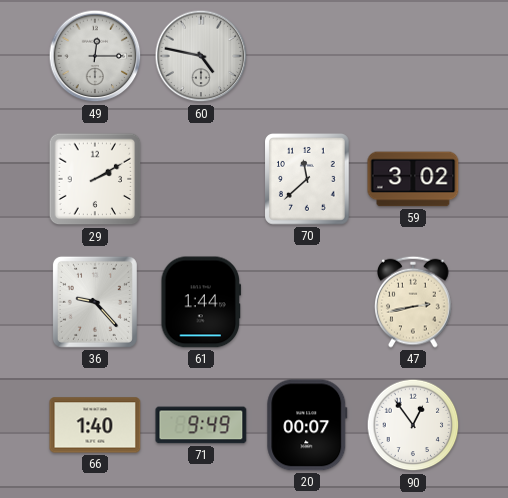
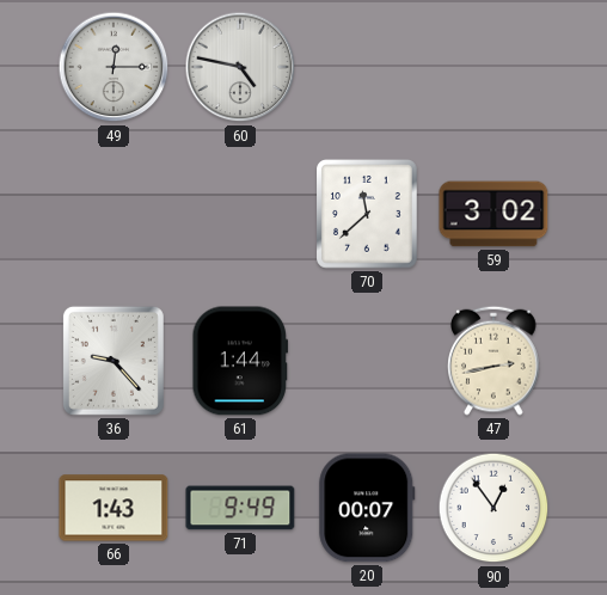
29: 2:10 -> none
66: 1:40 -> 1:43
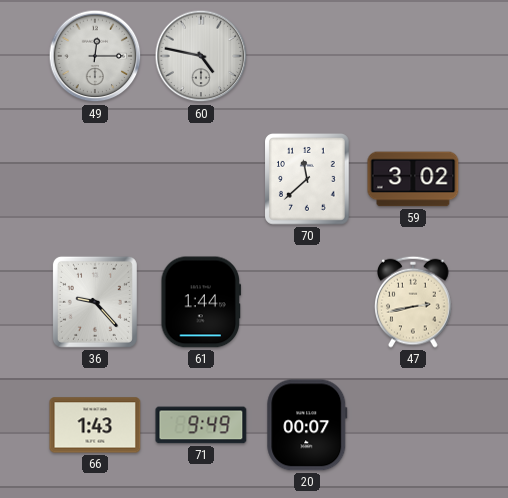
90: 12:54 -> none
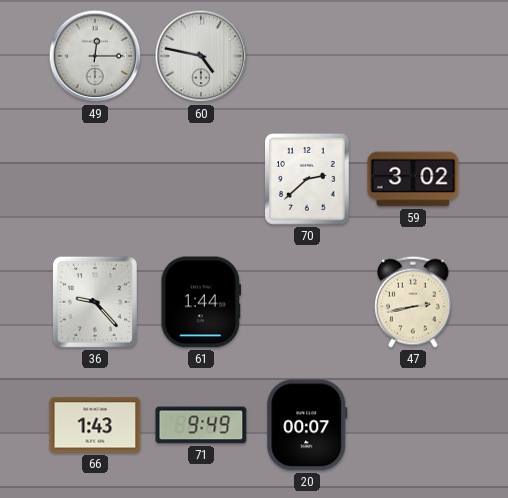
70: 11:38 -> 2:38
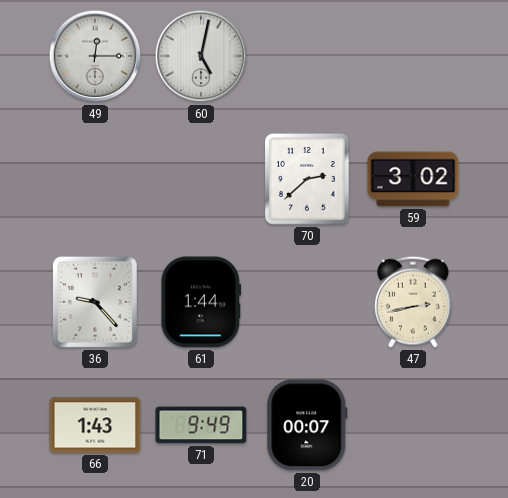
60: 4:47 -> 5:02
